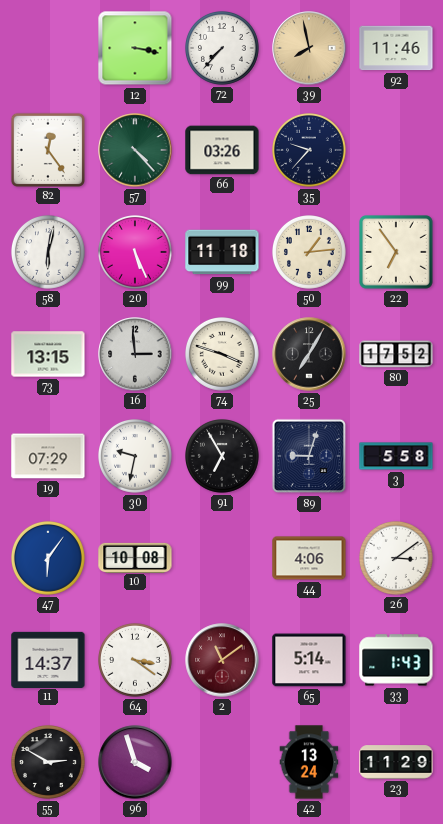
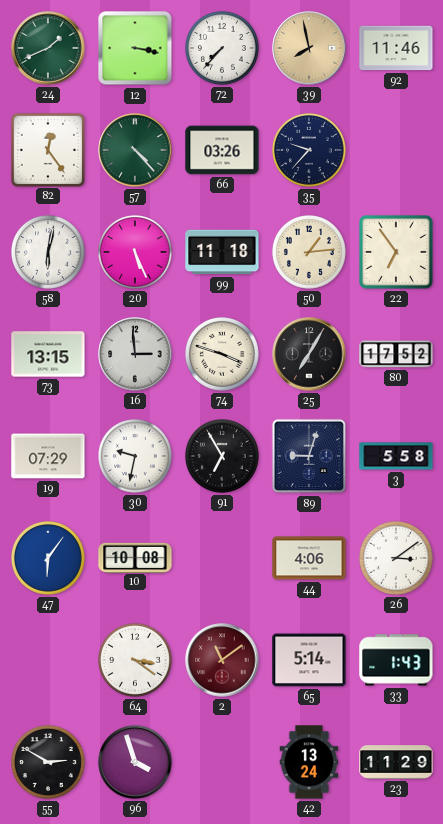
24: none -> 1:41
11: 14:37 -> none
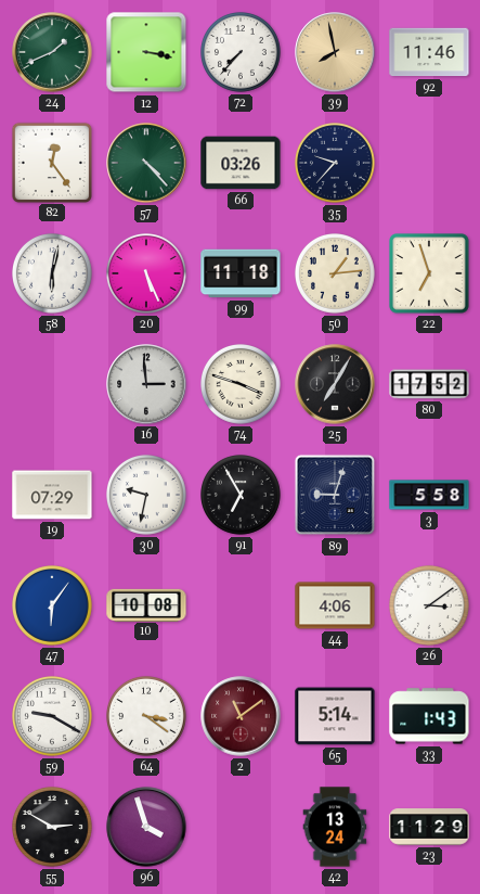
22: 6:54 -> 6:57
73: 13:15 -> none
59: none -> 9:20
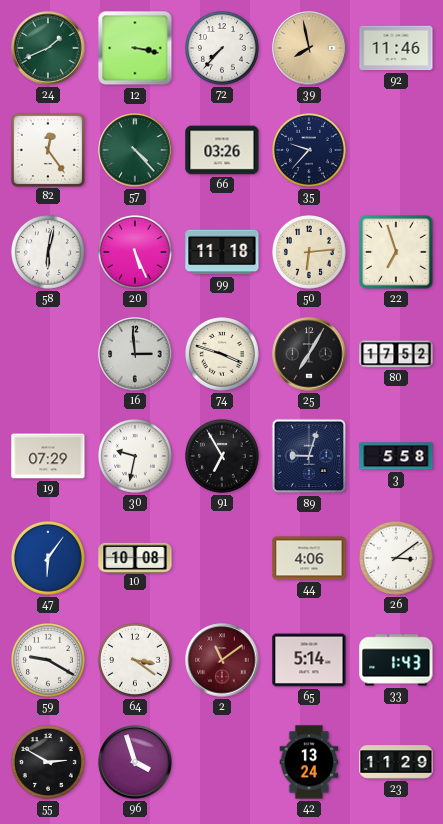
50: 1:14 -> 6:14
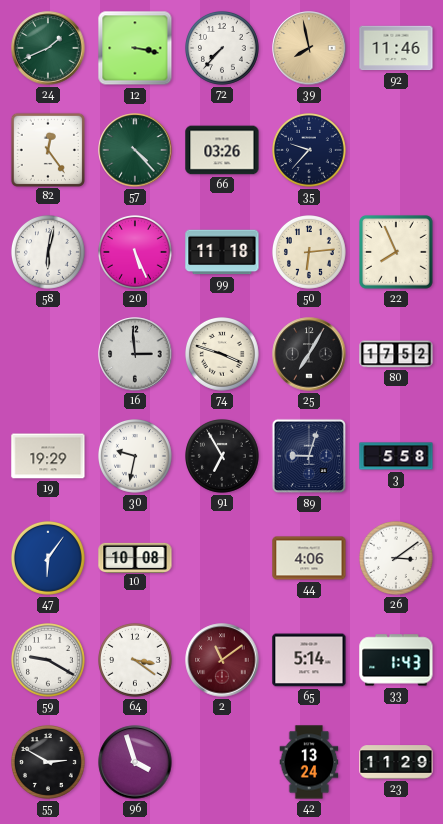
22: 6:57 -> 7:56
19: 07:29 -> 19:29
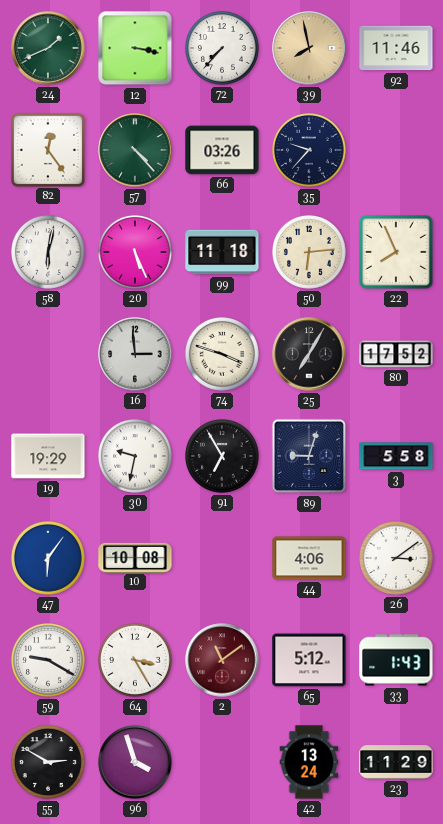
64: 3:21 -> 3:25
65: 5:14 -> 5:12
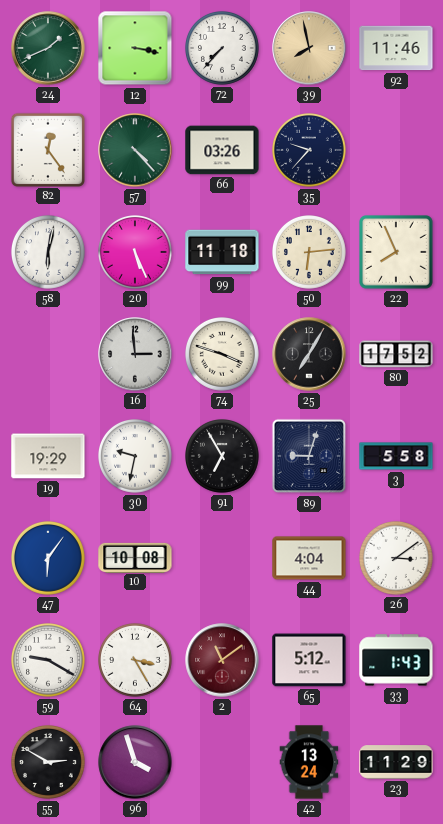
44: 4:06 -> 4:04
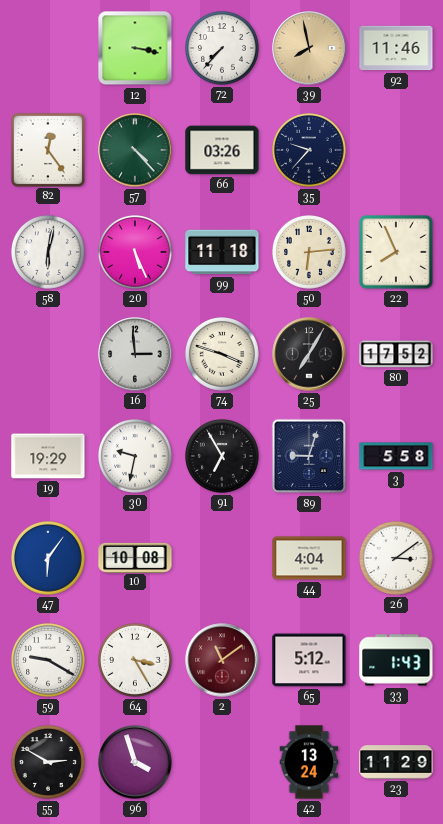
24: 1:41 -> none
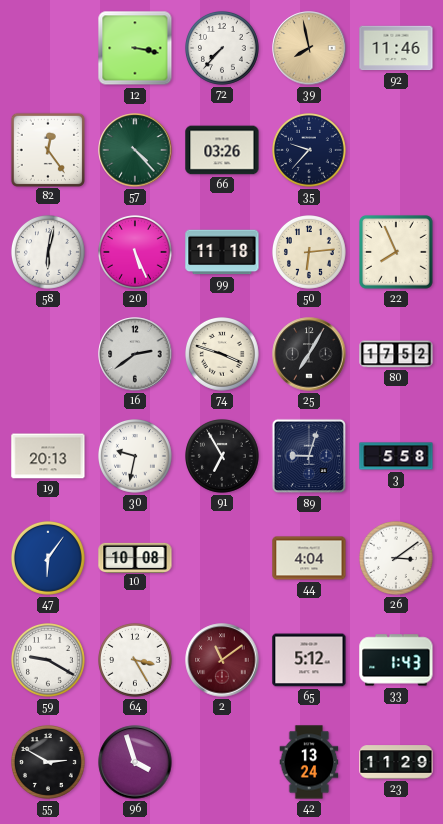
16: 2:59 -> 2:39
19: 19:29 -> 20:13
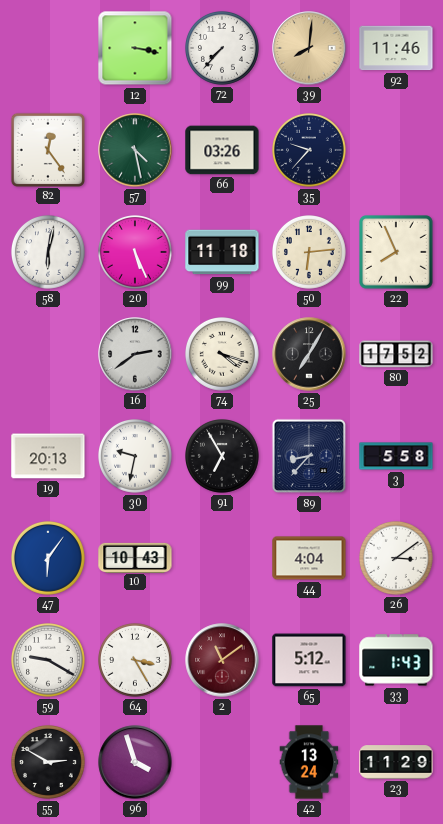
39: 7:58 -> 8:01
57: 4:23 -> 4:28
74: 3:48 -> 4:18
89: 9:03 -> 8:37
10: 10:08 -> 10:43
